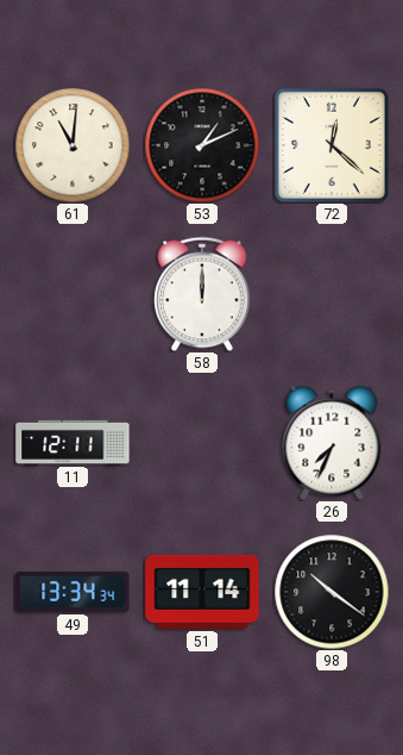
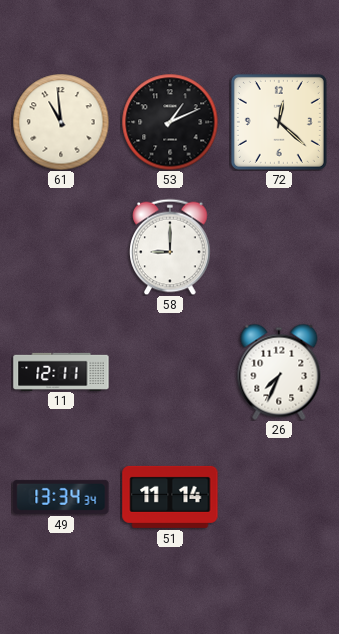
61: 11:01 -> 10:59
58: 12:00 -> 9:00
98: 10:21 -> none
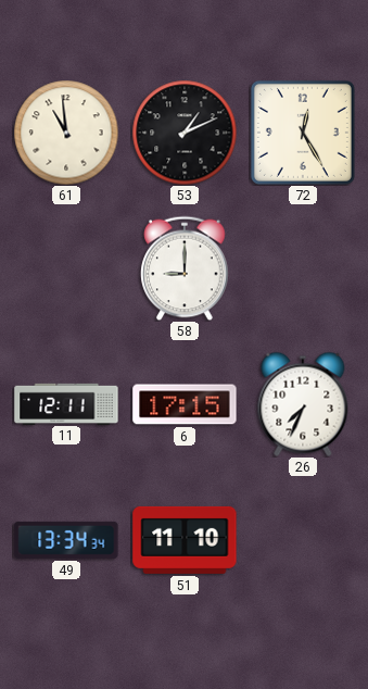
72: 12:22 -> 12:25
6: none -> 17:15
51: 11:14 -> 11:10
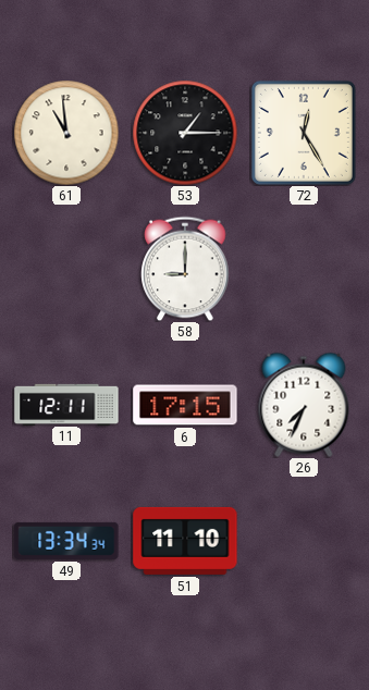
53: 1:11 -> 1:15
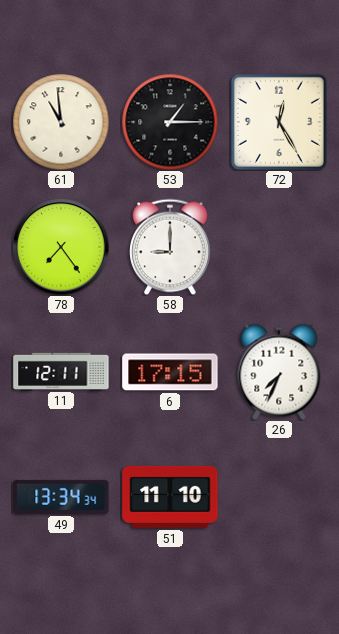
78: none -> 7:24
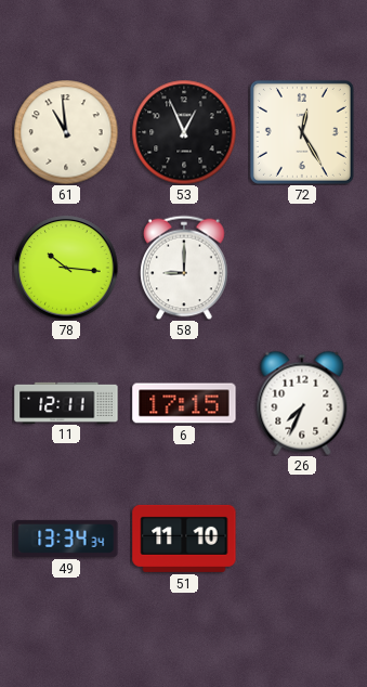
53: 1:15 -> 12:56
78: 7:24 -> 10:16
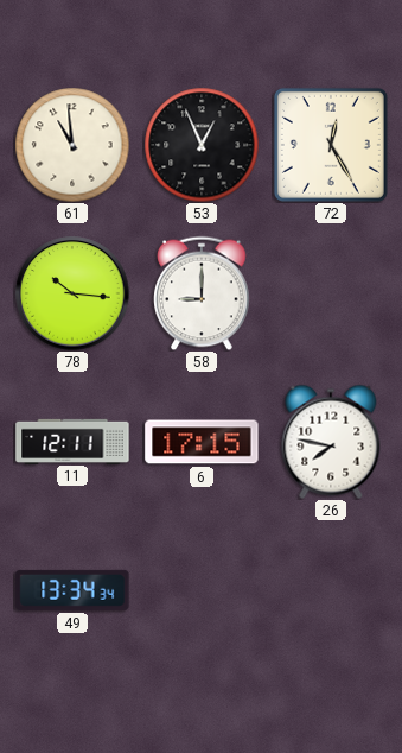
26: 7:34 -> 7:47
51: 11:10 -> none
